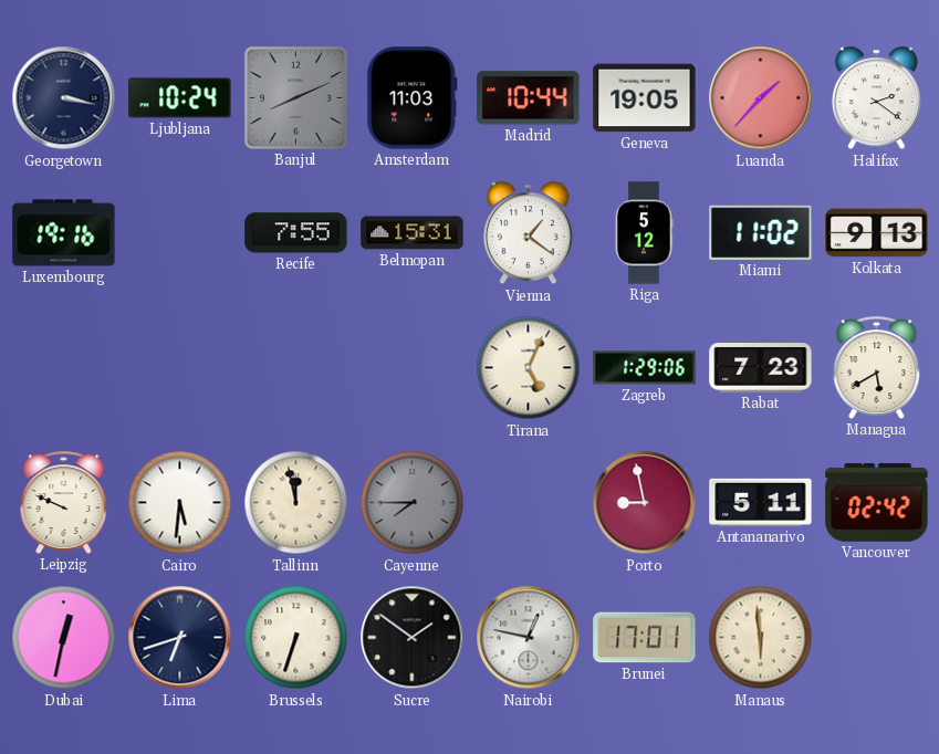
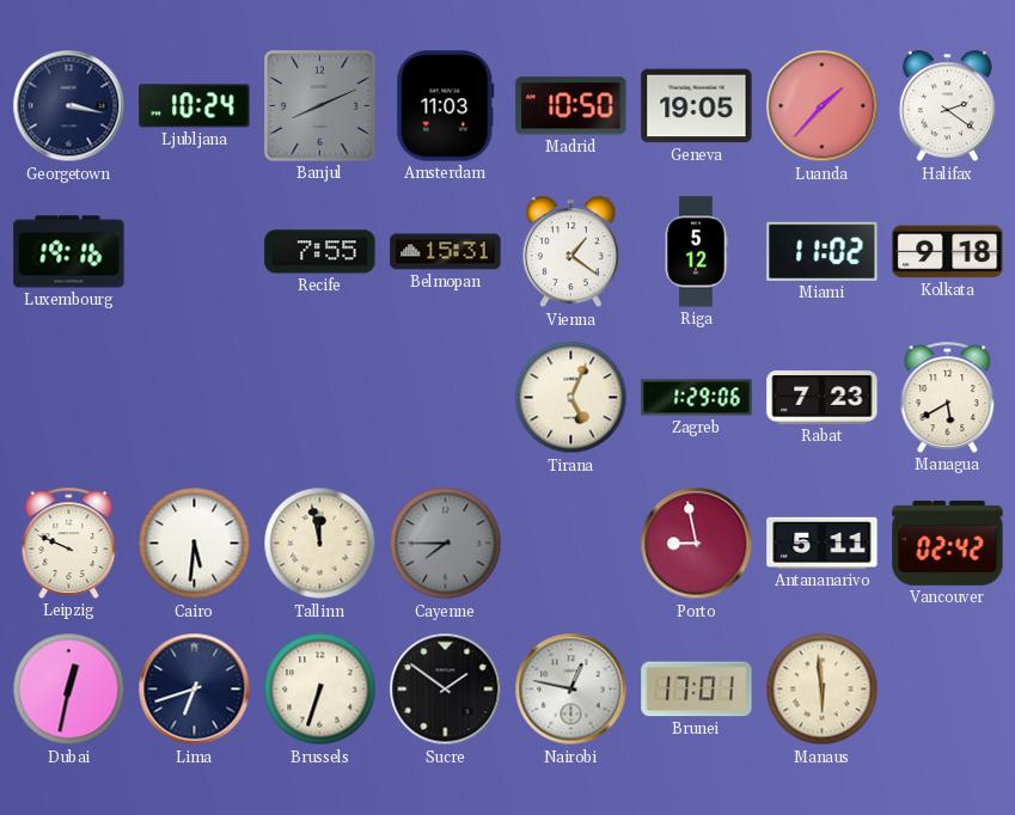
Madrid: 10:44 -> 10:50
Kolkata: 9:13 -> 9:18
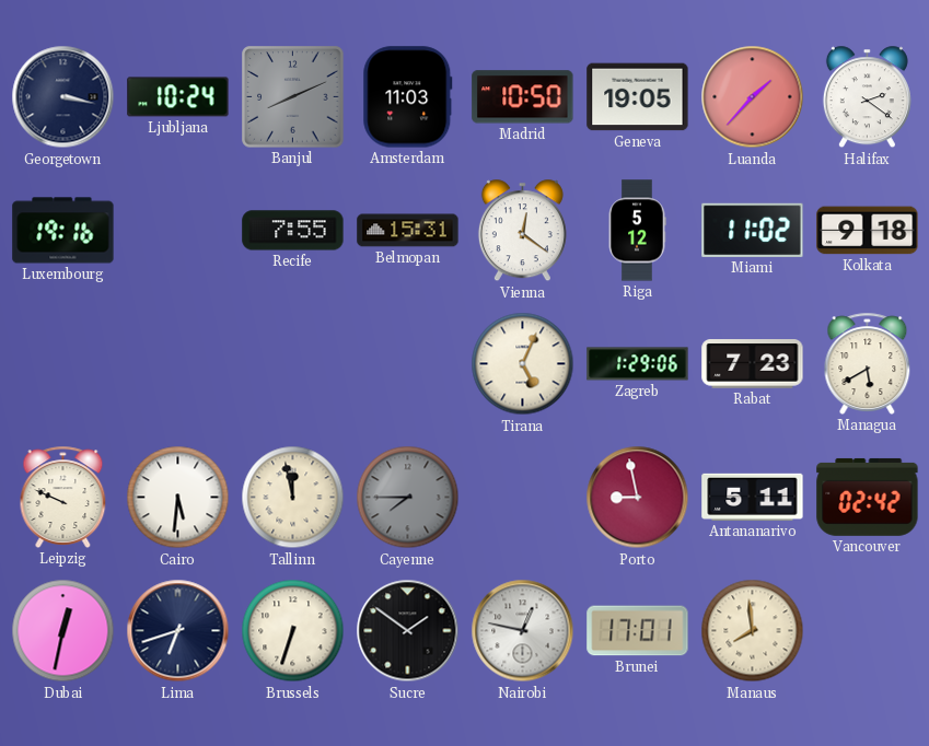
Vienna: 1:21 -> 12:21
Manaus: 5:59 -> 7:59
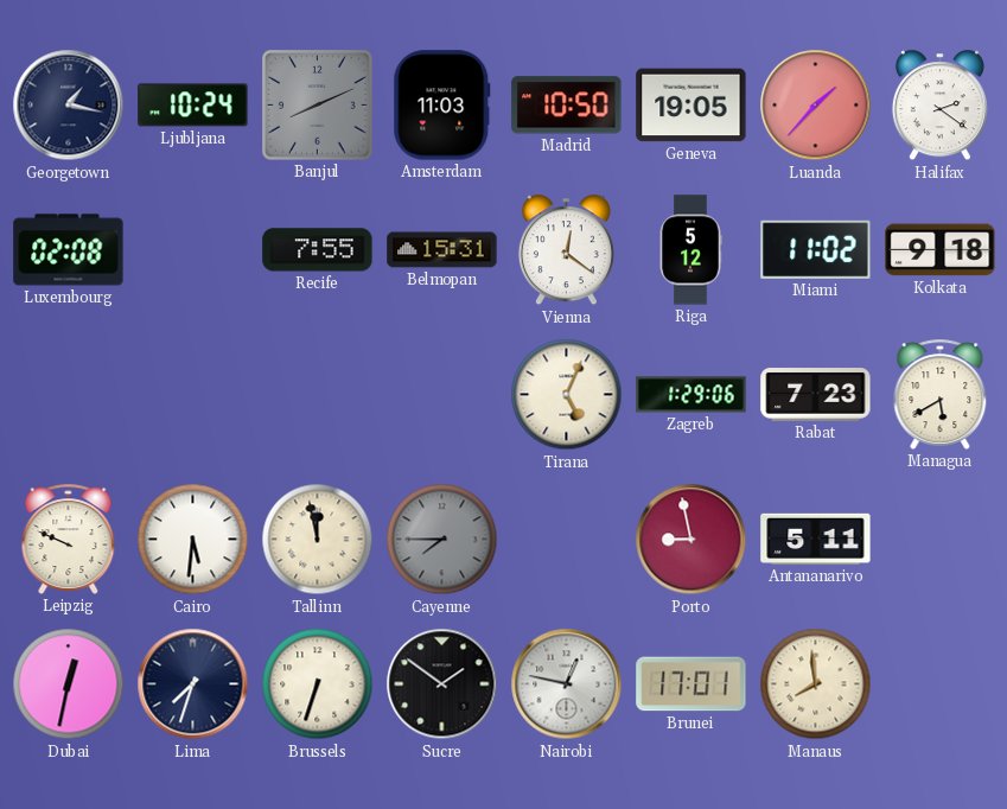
Georgetown: 3:17 -> 1:17
Luxembourg: 19:16 -> 02:08
Vancouver: 02:42 -> none
Lima: 6:42 -> 7:33
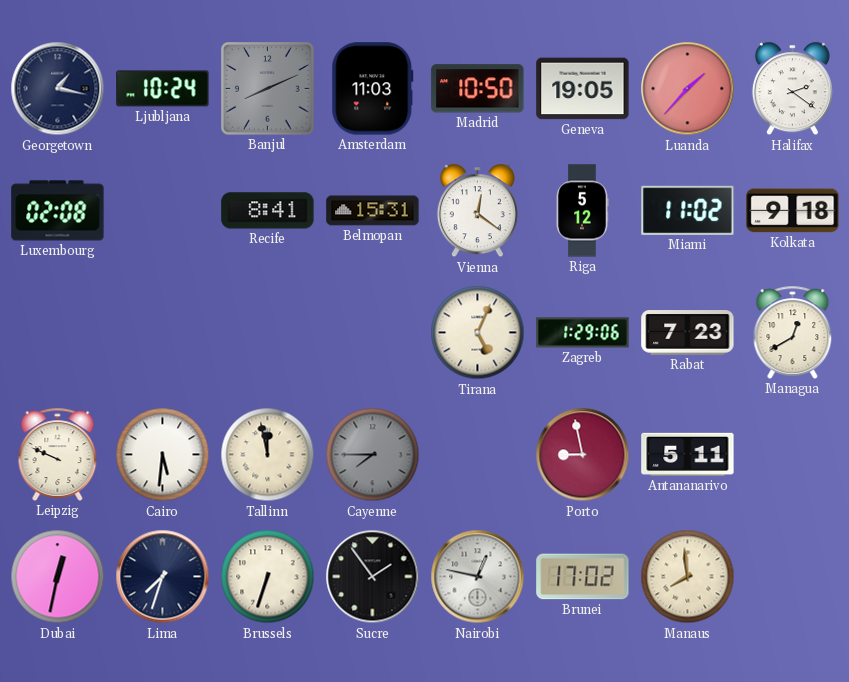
Recife: 7:55 -> 8:41
Managua: 5:40 -> 12:40
Sucre: 1:51 -> 1:54
Brunei: 17:01 -> 17:02
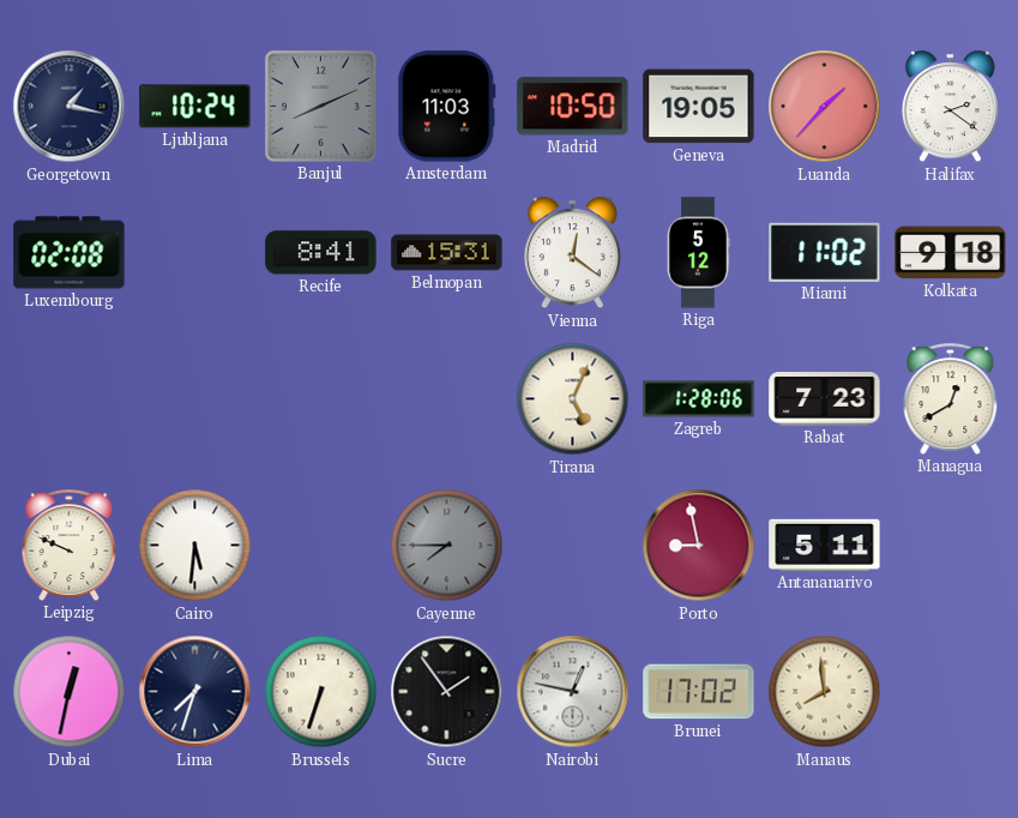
Zagreb: 1:29 -> 1:28
Tallinn: 11:58 -> none
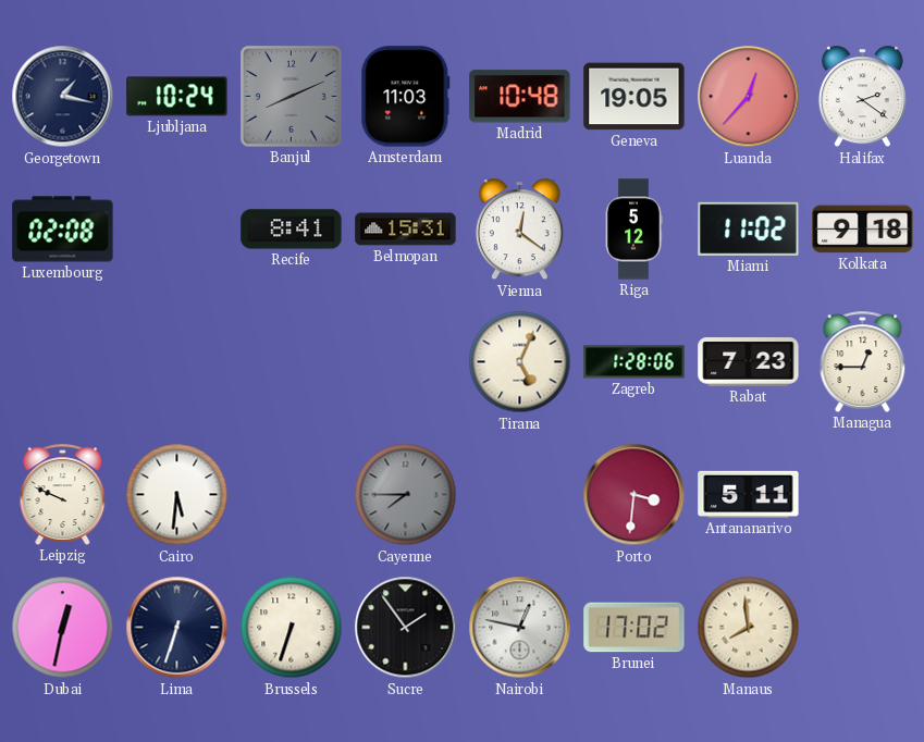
Madrid: 10:50 -> 10:48
Luanda: 1:37 -> 12:37
Managua: 12:40 -> 12:45
Porto: 8:58 -> 3:31
Lima: 7:33 -> 6:33
